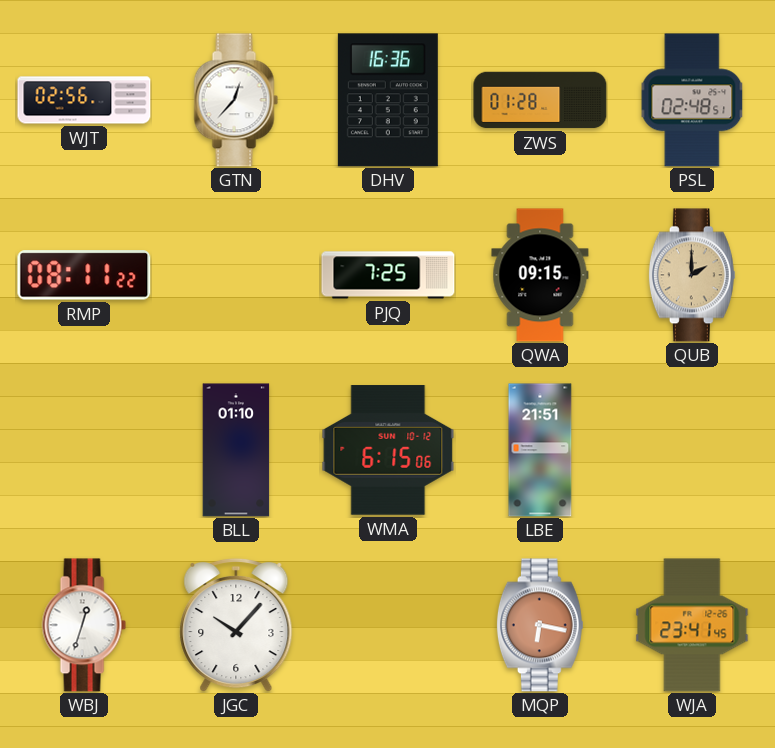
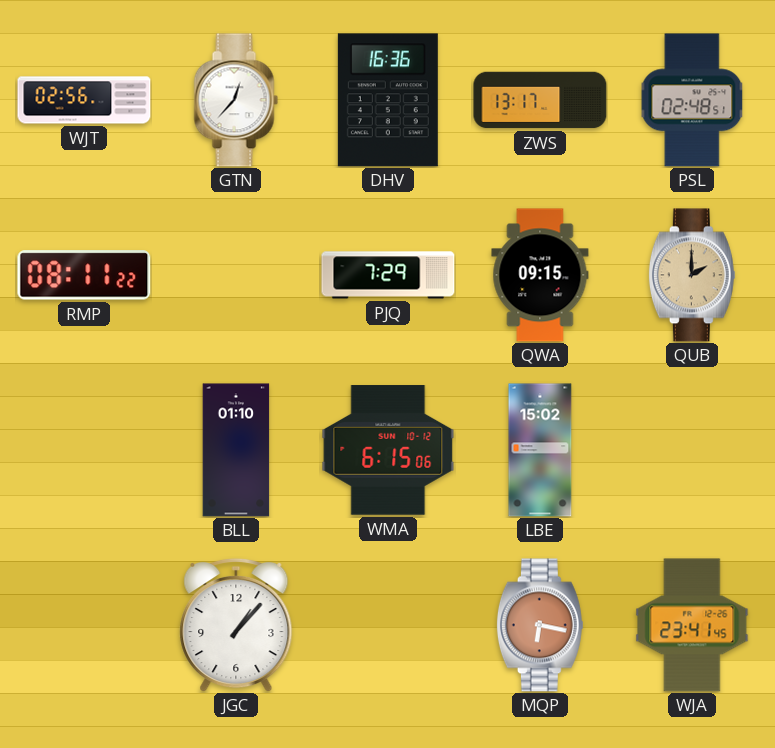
ZWS: 01:28 -> 13:17
PJQ: 7:25 -> 7:29
LBE: 21:51 -> 15:02
WBJ: 12:33 -> none
JGC: 10:07 -> 1:07
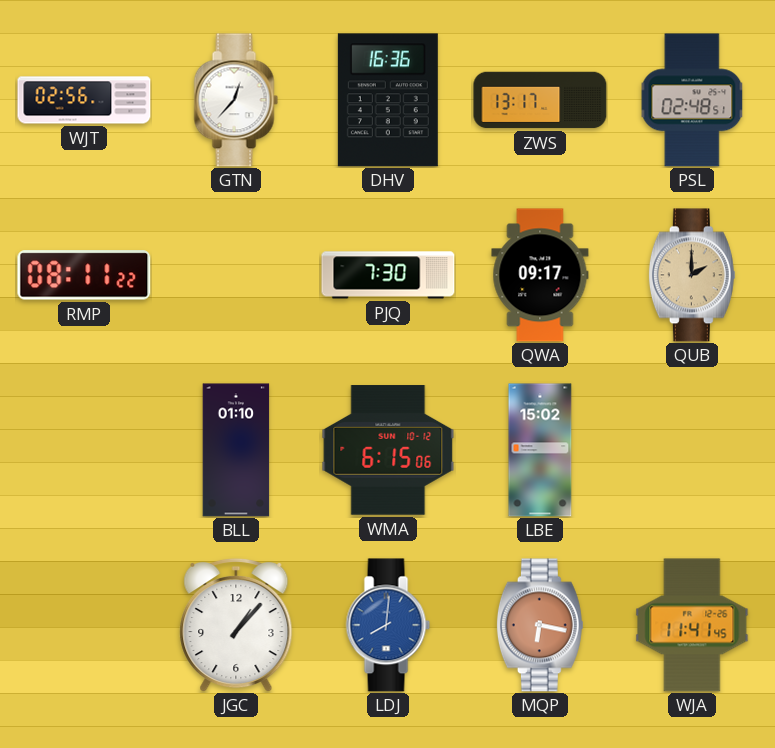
PJQ: 7:29 -> 7:30
QWA: 09:15 -> 09:17
LDJ: none -> 8:01
WJA: 23:41 -> 11:41
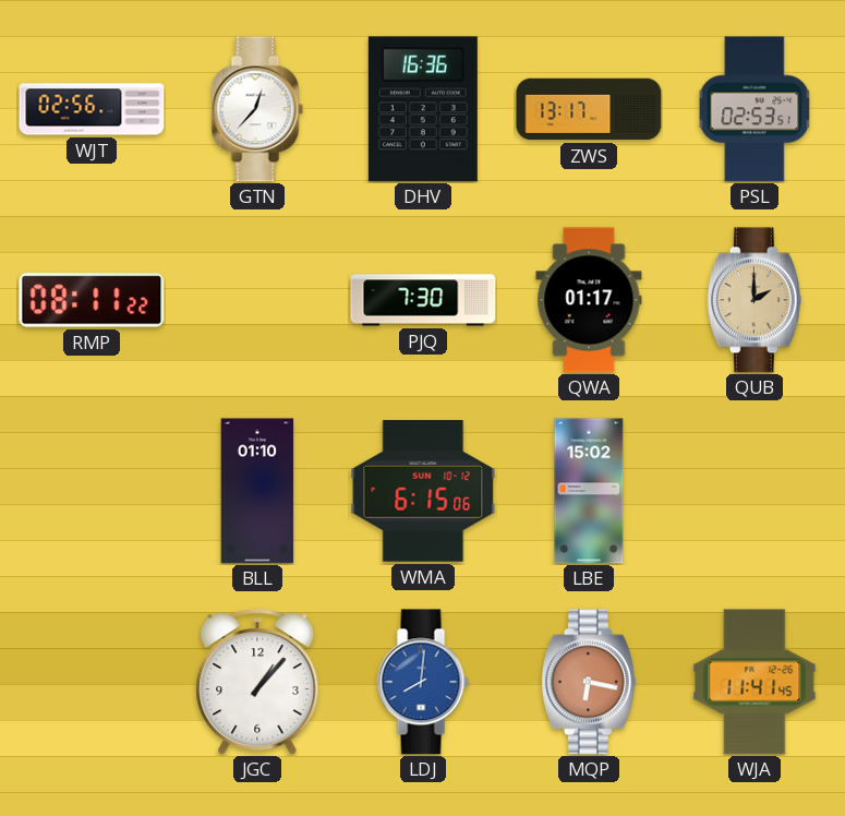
PSL: 02:48 -> 02:53
QWA: 09:17 -> 01:17
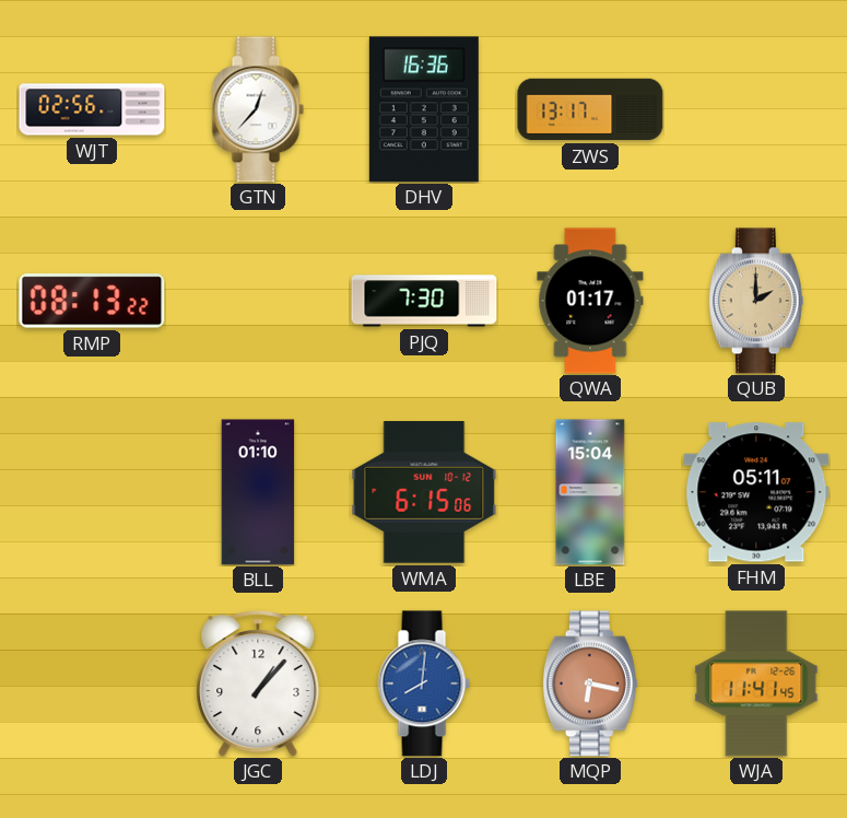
PSL: 02:53 -> none
RMP: 08:11 -> 08:13
LBE: 15:02 -> 15:04
FHM: none -> 05:11
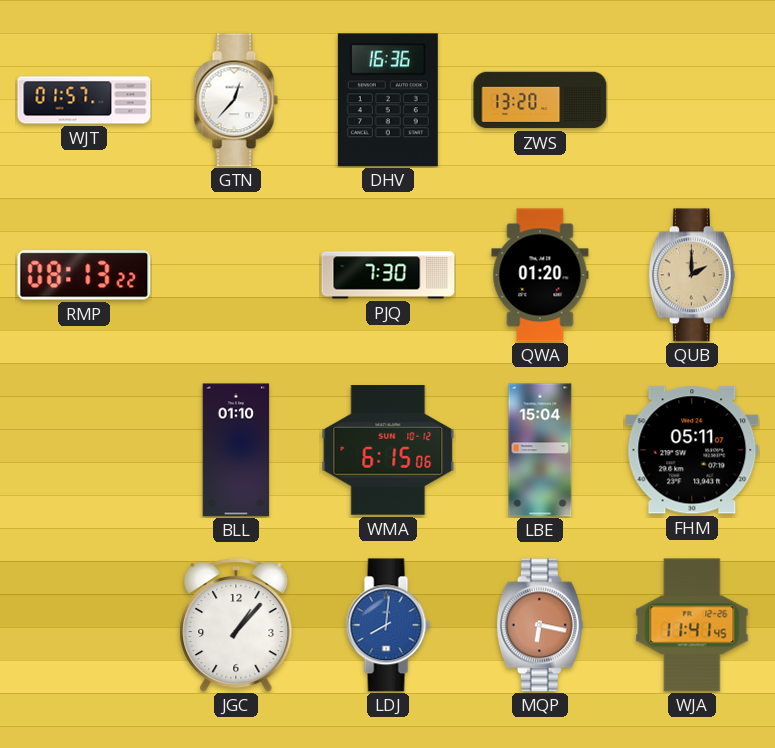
WJT: 02:56 -> 01:57
ZWS: 13:17 -> 13:20
QWA: 01:17 -> 01:20
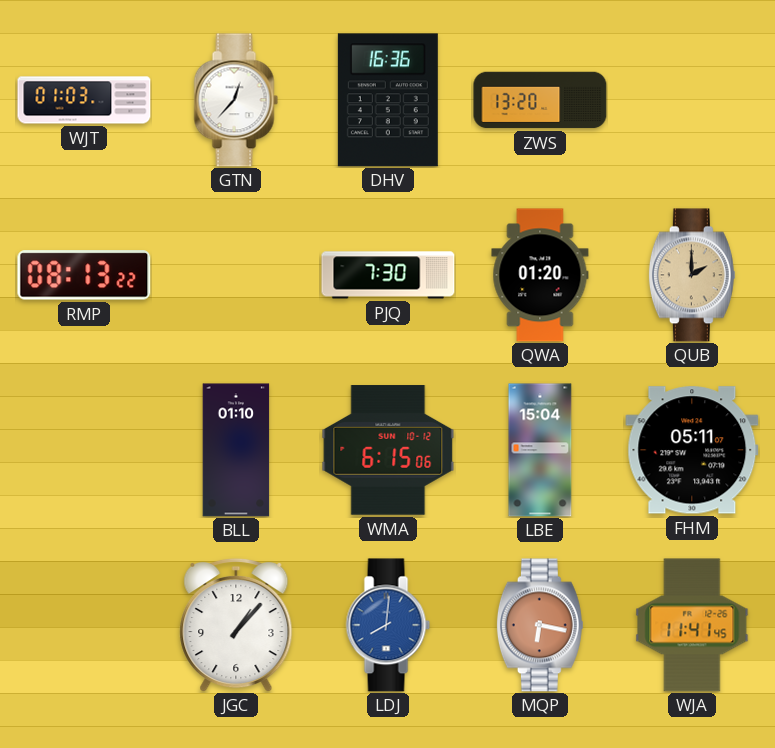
WJT: 01:57 -> 01:03
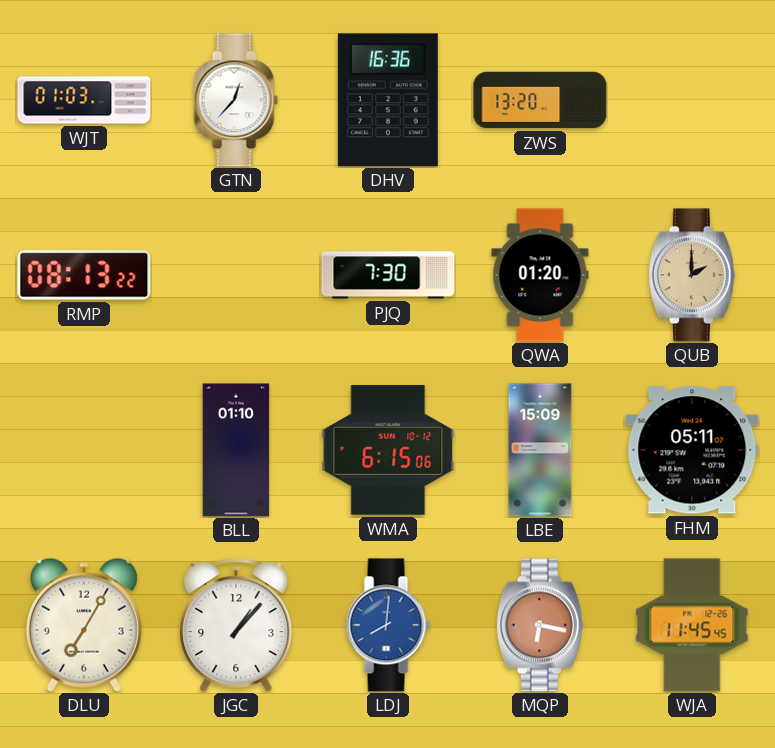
LBE: 15:04 -> 15:09
DLU: none -> 7:05
WJA: 11:41 -> 11:45
